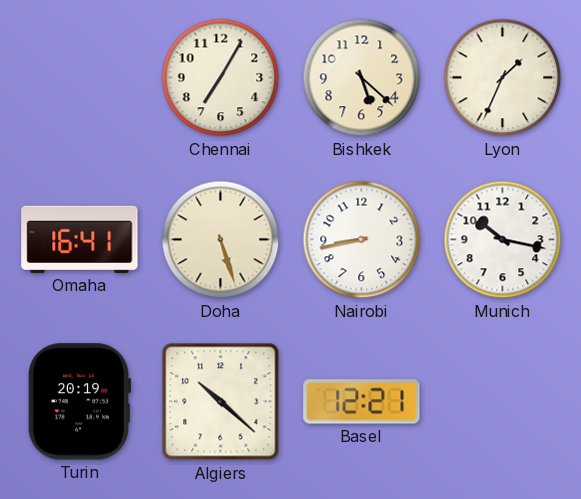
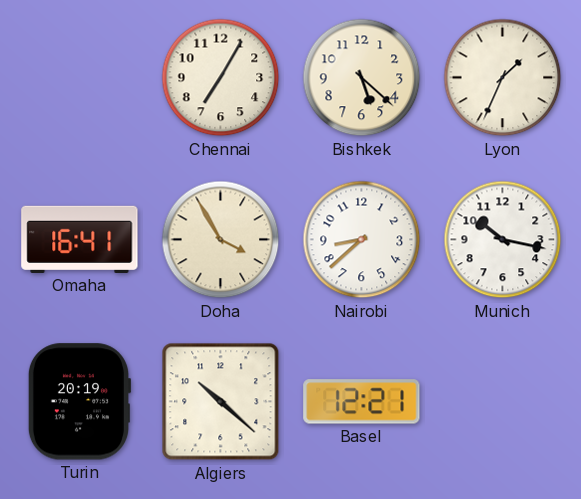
Doha: 5:27 -> 3:55
Nairobi: 8:43 -> 8:38
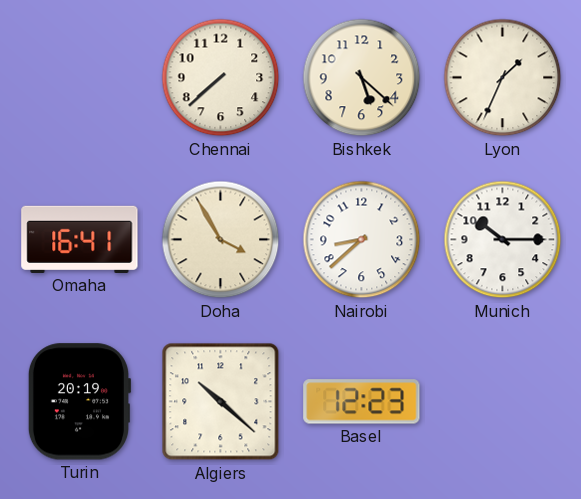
Chennai: 7:05 -> 7:38
Munich: 10:17 -> 10:15
Basel: 12:21 -> 12:23
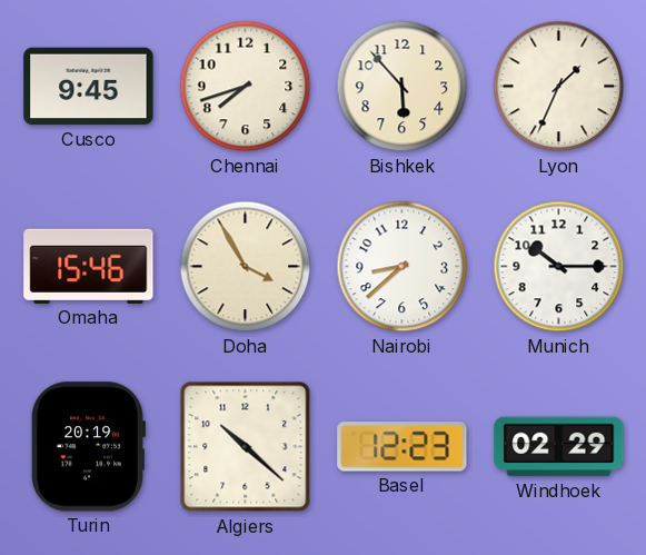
Cusco: none -> 9:45
Chennai: 7:38 -> 7:42
Bishkek: 5:22 -> 5:53
Omaha: 16:41 -> 15:46
Windhoek: none -> 02:29
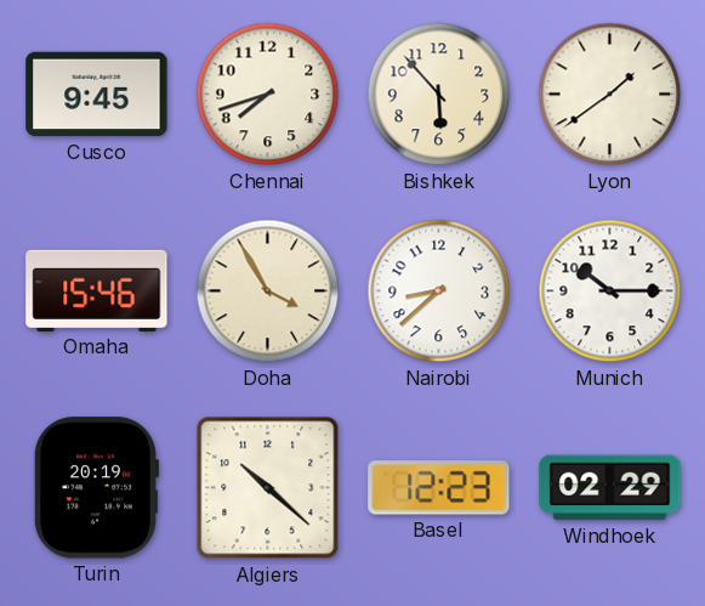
Lyon: 1:34 -> 1:39
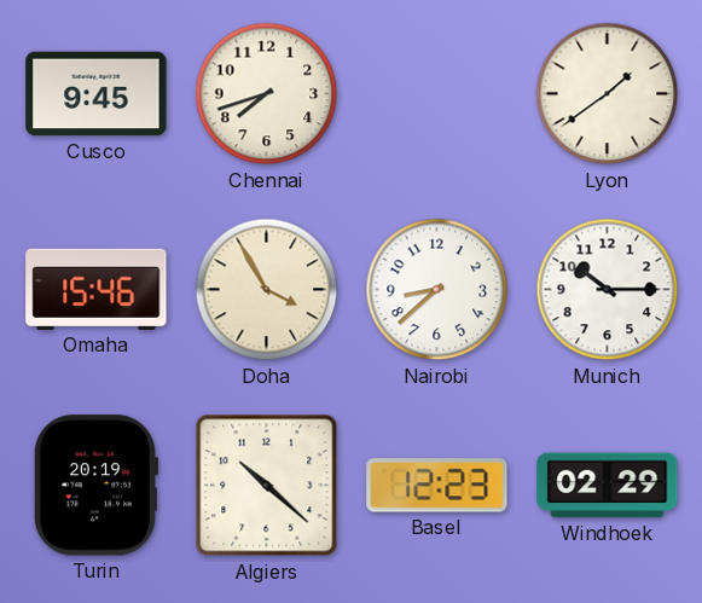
Bishkek: 5:53 -> none
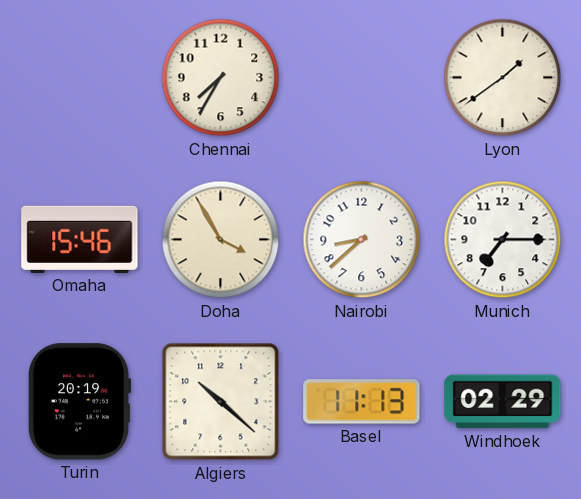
Cusco: 9:45 -> none
Chennai: 7:42 -> 7:35
Munich: 10:15 -> 7:15
Basel: 12:23 -> 11:13
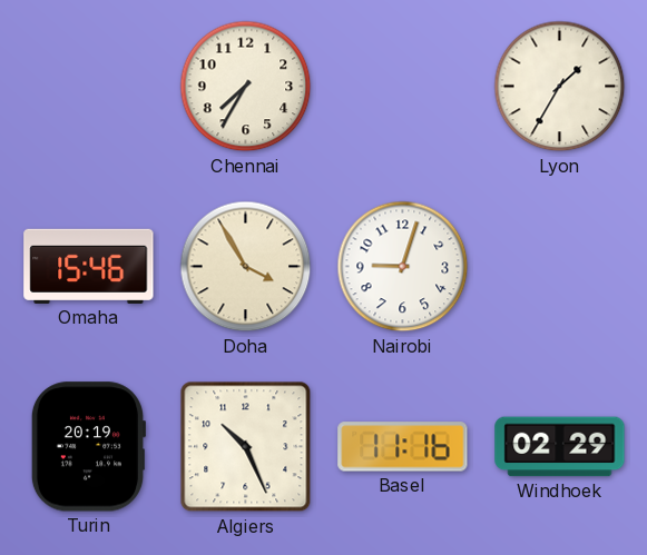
Lyon: 1:39 -> 1:35
Nairobi: 8:38 -> 9:03
Munich: 7:15 -> none
Algiers: 10:22 -> 10:26
Basel: 11:13 -> 11:16
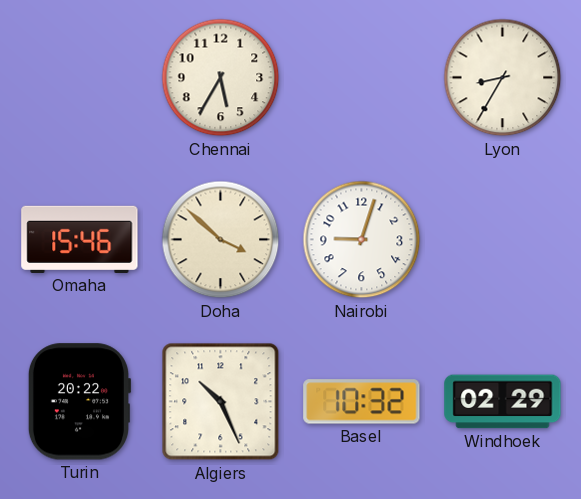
Chennai: 7:35 -> 5:35
Lyon: 1:35 -> 8:35
Doha: 3:55 -> 3:52
Turin: 20:19 -> 20:22
Basel: 11:16 -> 10:32
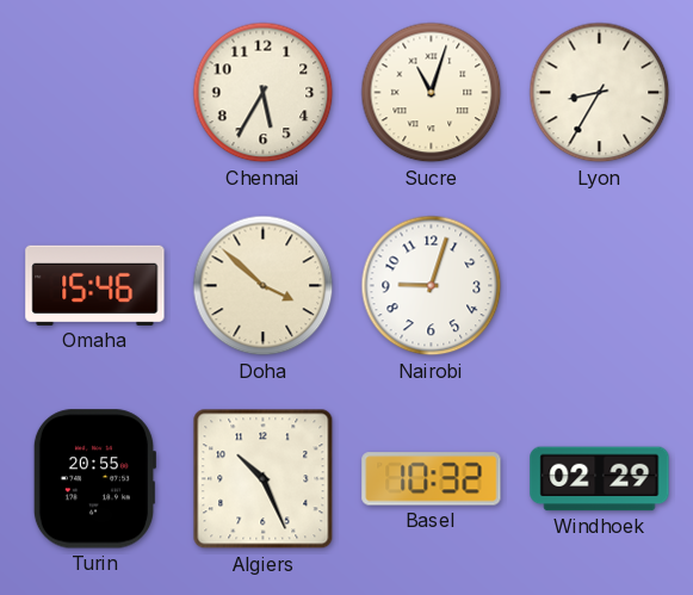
Sucre: none -> 11:03
Turin: 20:22 -> 20:55
